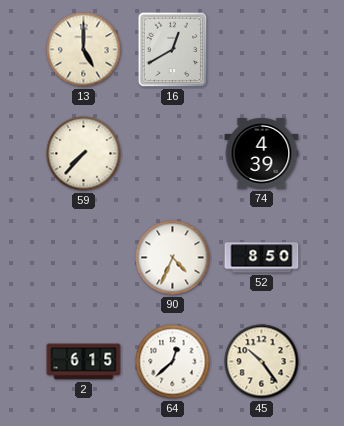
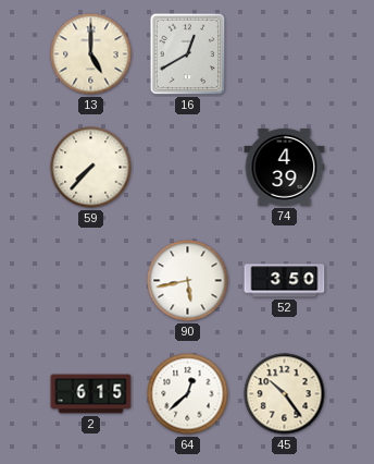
90: 4:34 -> 5:43
52: 8:50 -> 3:50
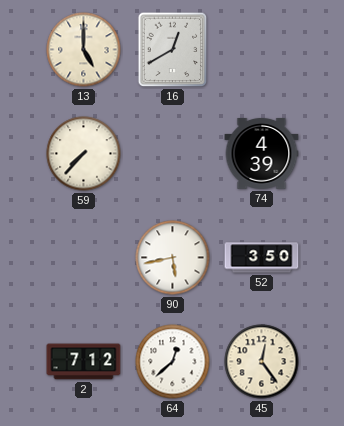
2: 6:15 -> 7:12
45: 10:24 -> 12:24
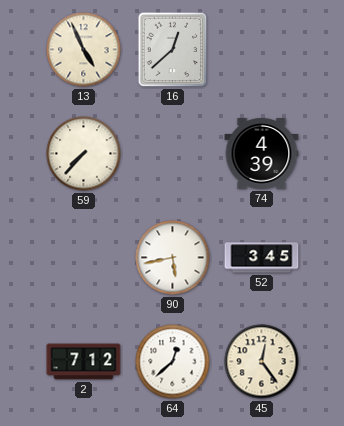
13: 5:00 -> 4:56
16: 12:40 -> 12:38
52: 3:50 -> 3:45
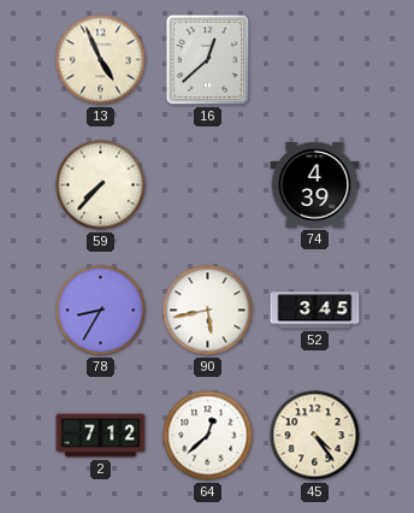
78: none -> 8:35
45: 12:24 -> 4:24
